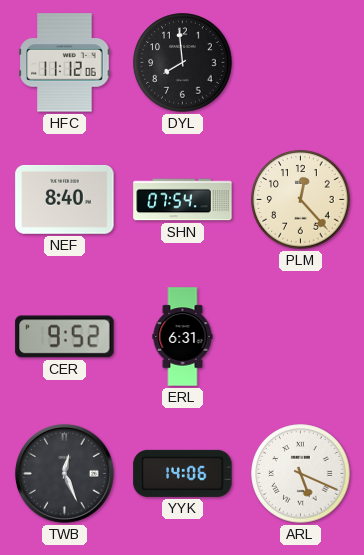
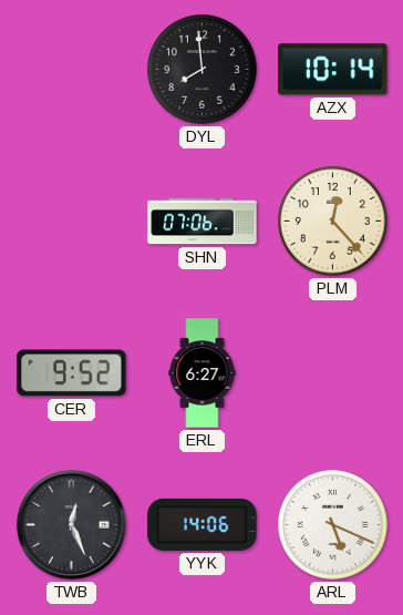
HFC: 11:12 -> none
AZX: none -> 10:14
NEF: 8:40 -> none
SHN: 07:54 -> 07:06
ERL: 6:31 -> 6:27
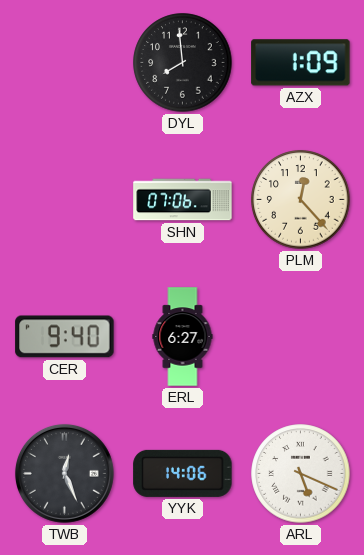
AZX: 10:14 -> 1:09
CER: 9:52 -> 9:40
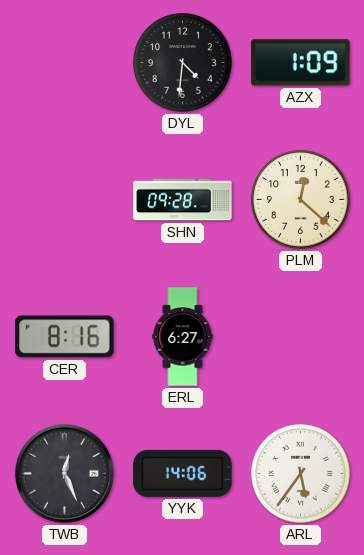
DYL: 7:59 -> 4:31
SHN: 07:06 -> 09:28
PLM: 12:23 -> 12:22
CER: 9:40 -> 8:16
ARL: 5:19 -> 5:36
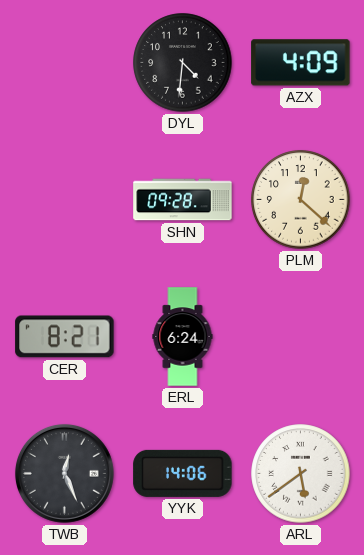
AZX: 1:09 -> 4:09
CER: 8:16 -> 8:21
ERL: 6:27 -> 6:24
ARL: 5:36 -> 5:39
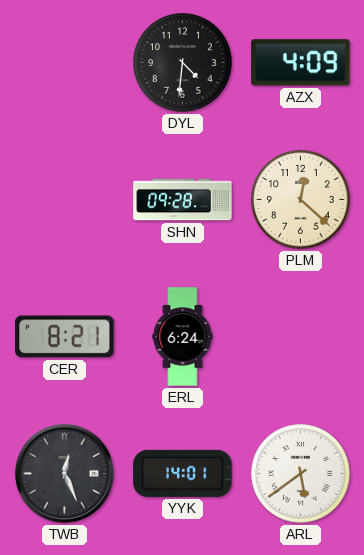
YYK: 14:06 -> 14:01
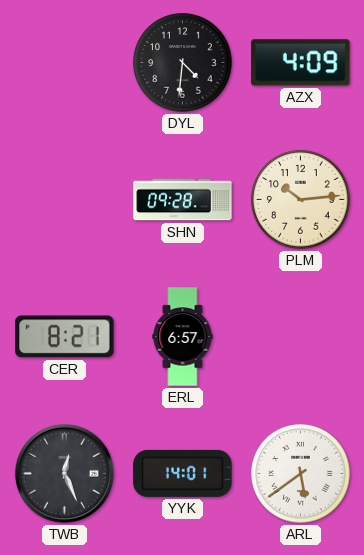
PLM: 12:22 -> 10:14
ERL: 6:24 -> 6:57
